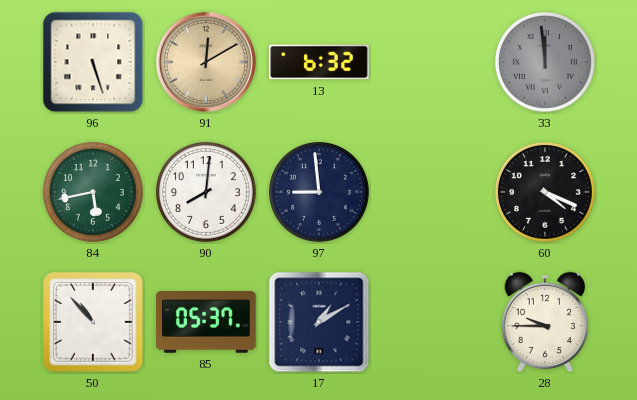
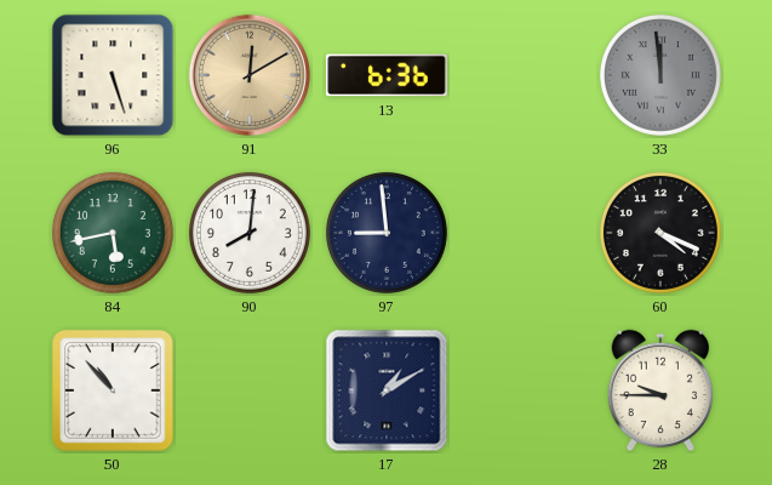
13: 6:32 -> 6:36
85: 05:37 -> none
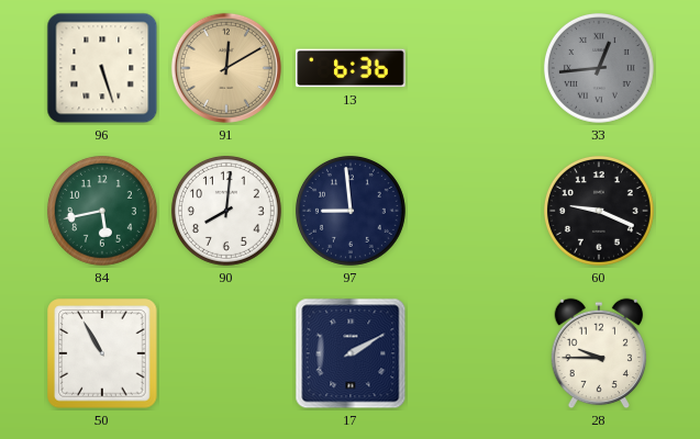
33: 11:59 -> 12:44
60: 4:19 -> 9:19
50: 10:53 -> 10:55
17: 1:10 -> 2:10
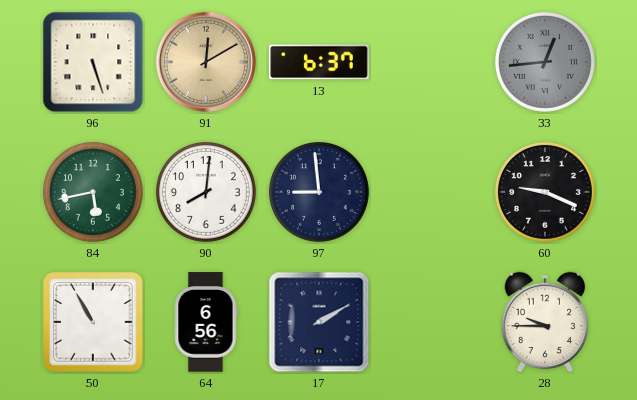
13: 6:36 -> 6:37
64: none -> 6:56
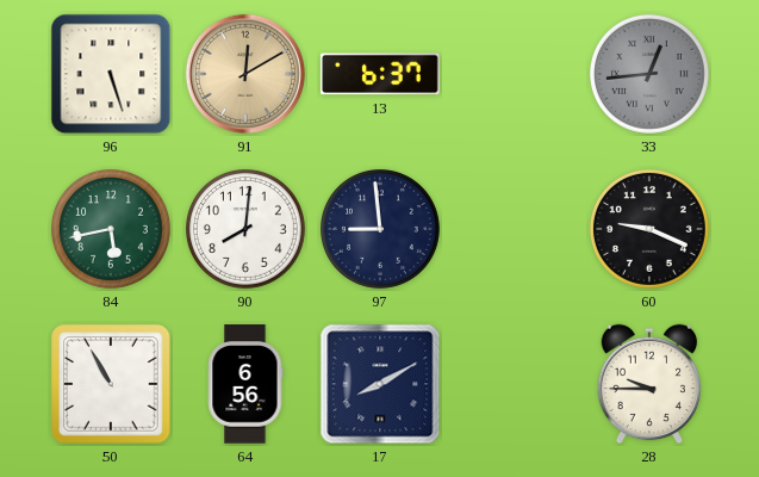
17: 2:10 -> 8:10
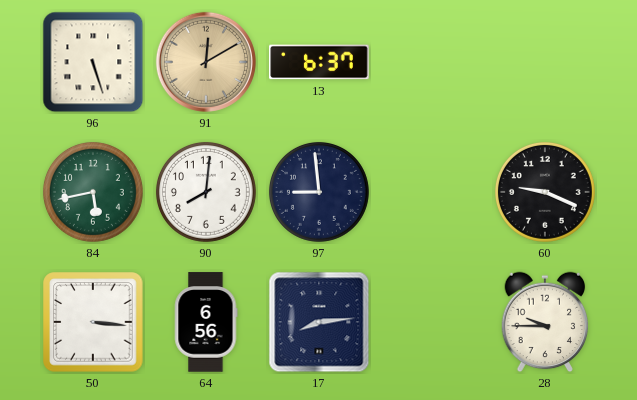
33: 12:44 -> none
50: 10:55 -> 3:16
17: 8:10 -> 8:14
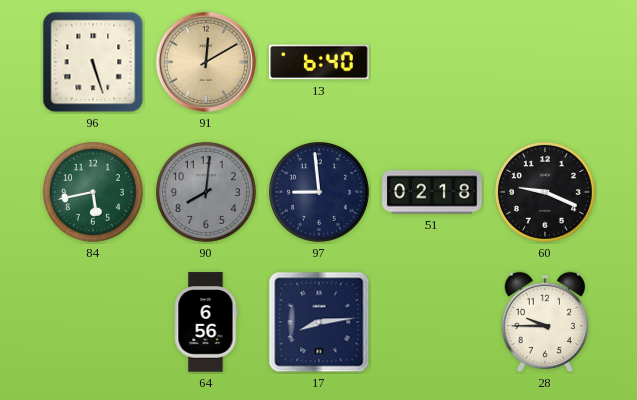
13: 6:37 -> 6:40
90 dial: white -> grey
51: none -> 02:18
50: 3:16 -> none
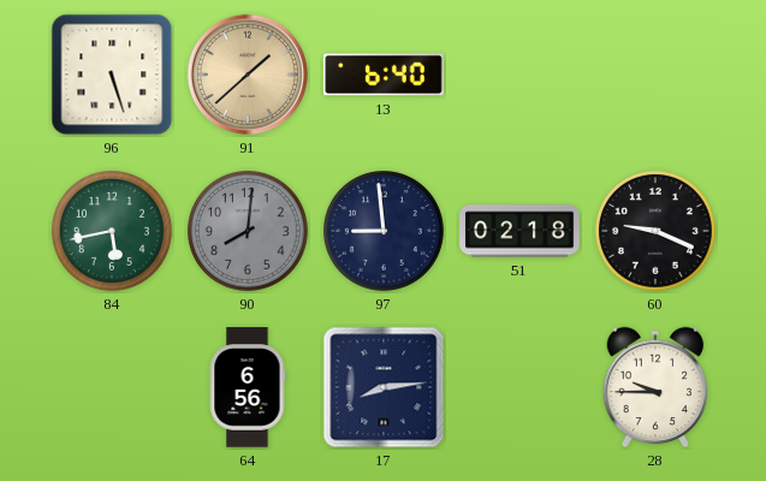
91: 12:10 -> 1:38
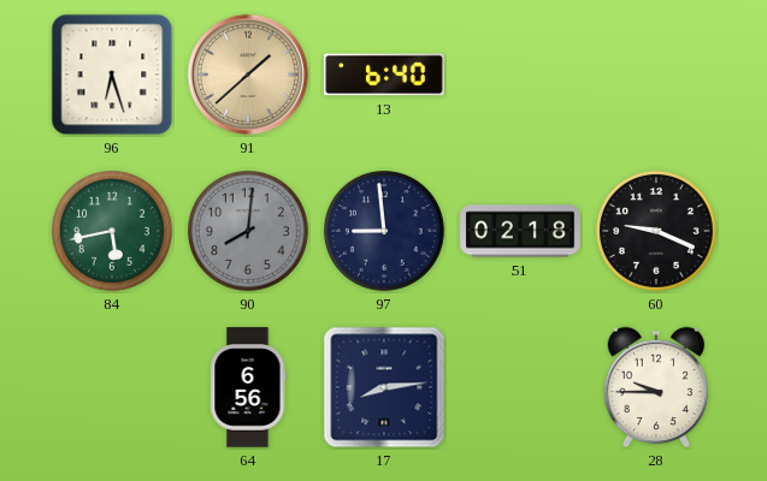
96: 5:27 -> 6:27
